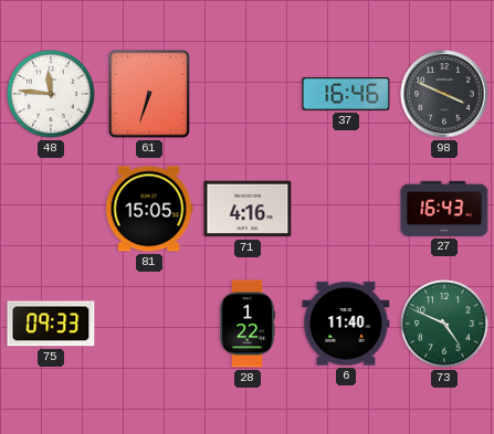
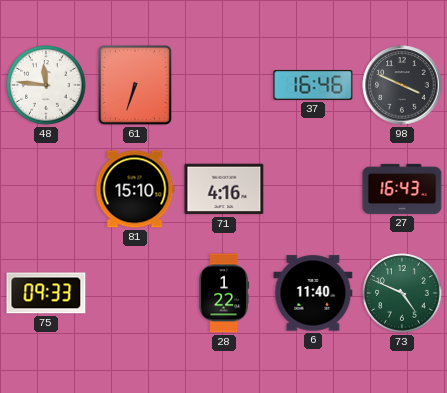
81: 15:05 -> 15:10
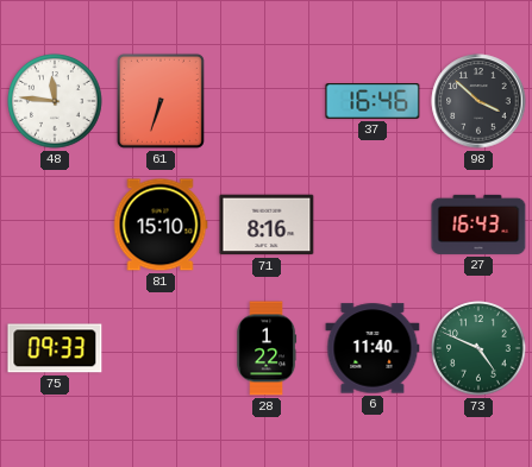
98: 3:49 -> 3:52
71: 4:16 -> 8:16
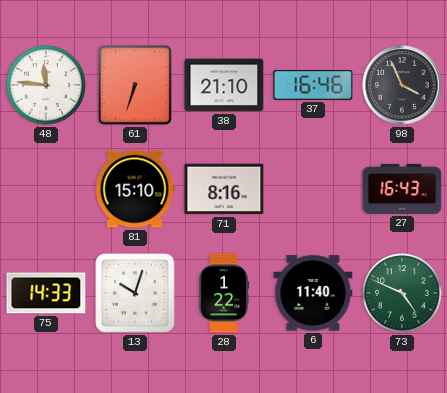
38: none -> 21:10
98: 3:52 -> 3:56
75: 09:33 -> 14:33
13: none -> 10:03
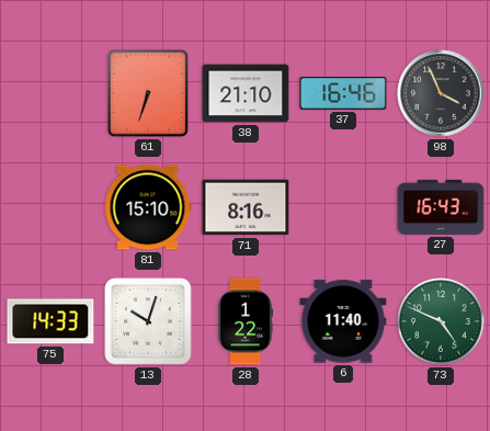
48: 11:46 -> none
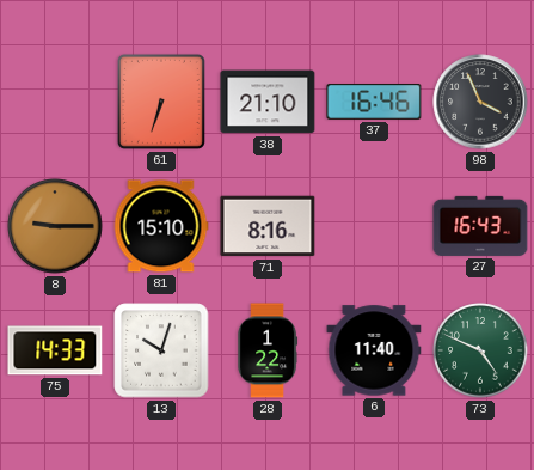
8: none -> 9:15
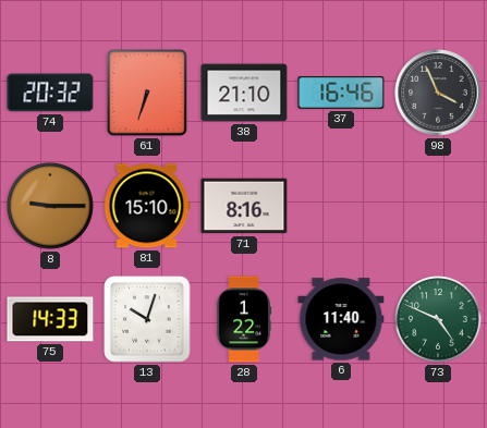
74: none -> 20:32
27: 16:43 -> none
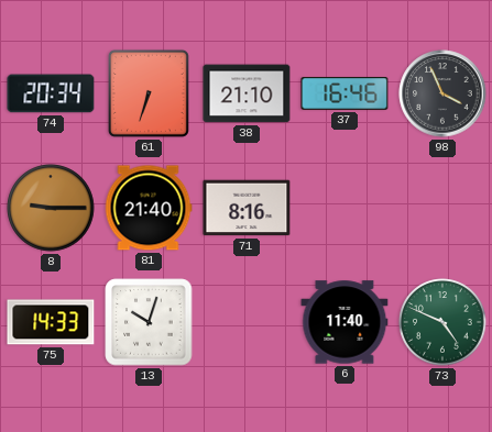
74: 20:32 -> 20:34
81: 15:10 -> 21:40
28: 1:22 -> none
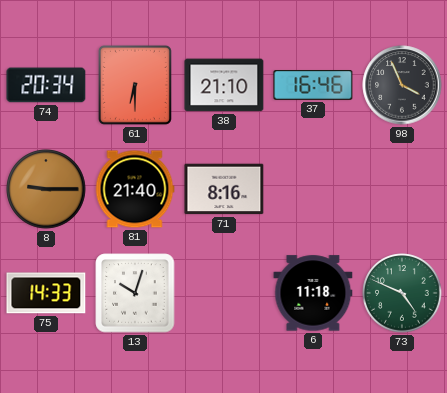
61: 6:33 -> 6:30
6: 11:40 -> 11:18
